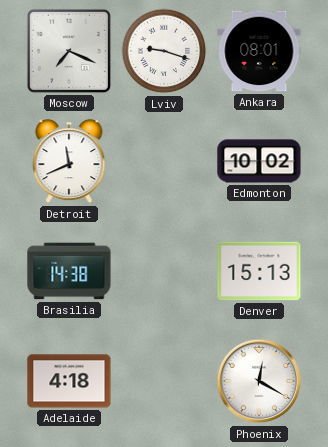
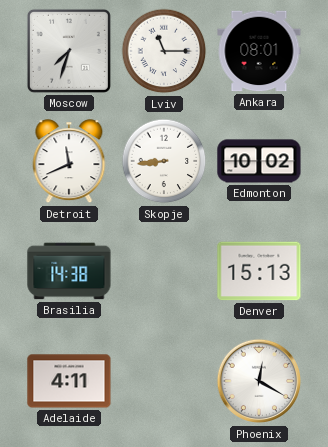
Moscow: 7:19 -> 7:33
Lviv: 9:18 -> 11:15
Skopje: none -> 8:44
Adelaide: 4:18 -> 4:11
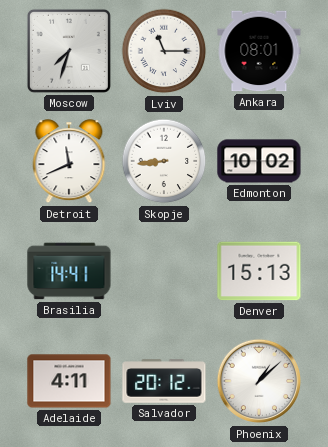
Brasilia: 14:38 -> 14:41
Salvador: none -> 20:12
Phoenix: 12:20 -> 1:08
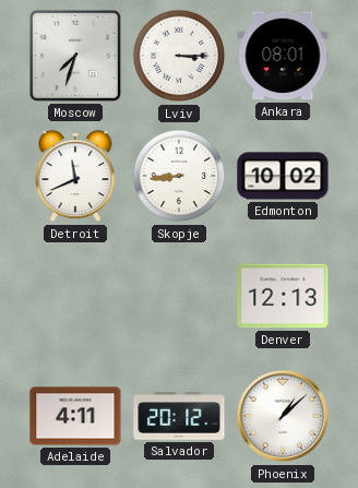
Lviv: 11:15 -> 3:15
Brasilia: 14:41 -> none
Denver: 15:13 -> 12:13
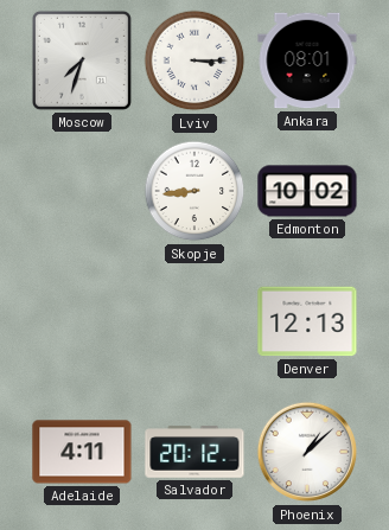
Detroit: 11:41 -> none
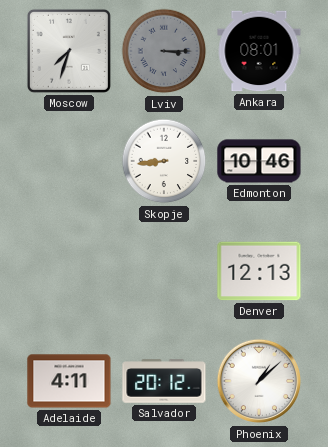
Lviv dial: white -> grey
Edmonton: 10:02 -> 10:46
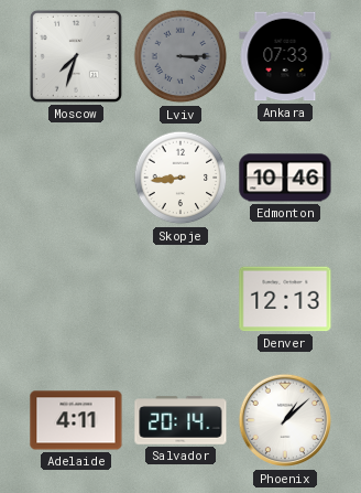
Ankara: 08:01 -> 07:33
Salvador: 20:12 -> 20:14
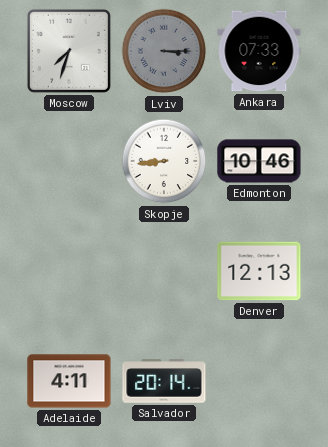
Phoenix: 1:08 -> none
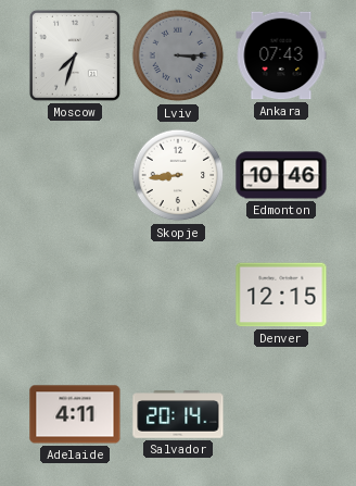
Ankara: 07:33 -> 07:43
Denver: 12:13 -> 12:15
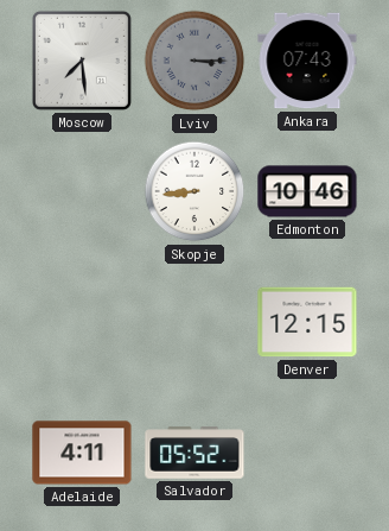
Moscow: 7:33 -> 7:29
Salvador: 20:14 -> 05:52
